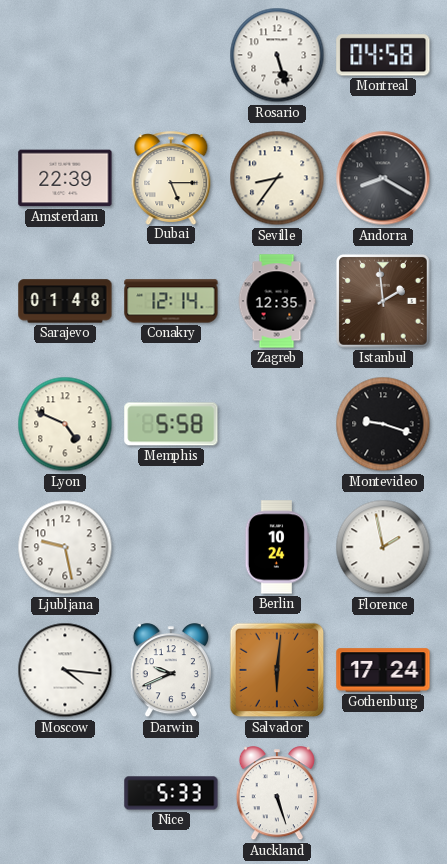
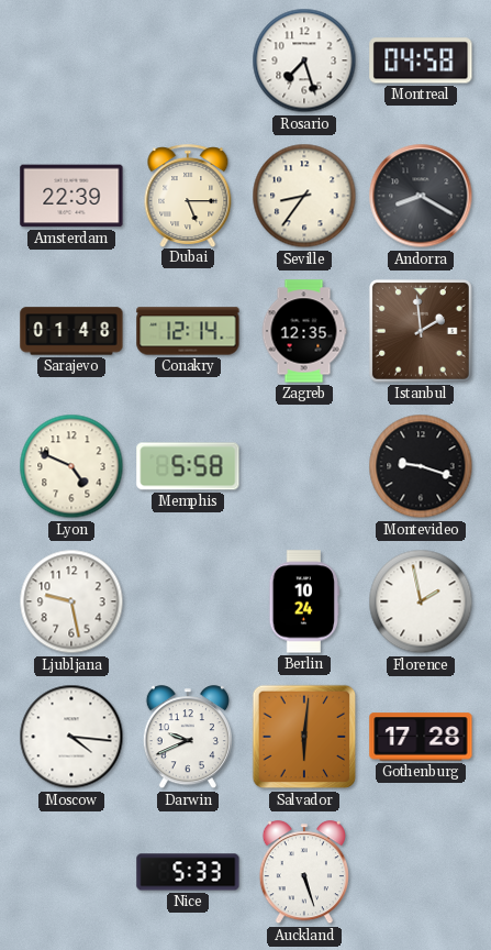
Rosario: 5:27 -> 7:27
Gothenburg: 17:24 -> 17:28
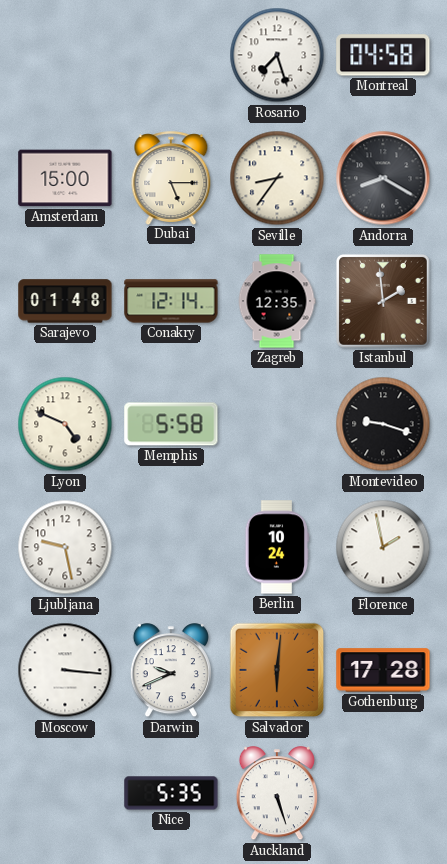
Amsterdam: 22:39 -> 15:00
Moscow: 4:16 -> 3:16
Nice: 5:33 -> 5:35
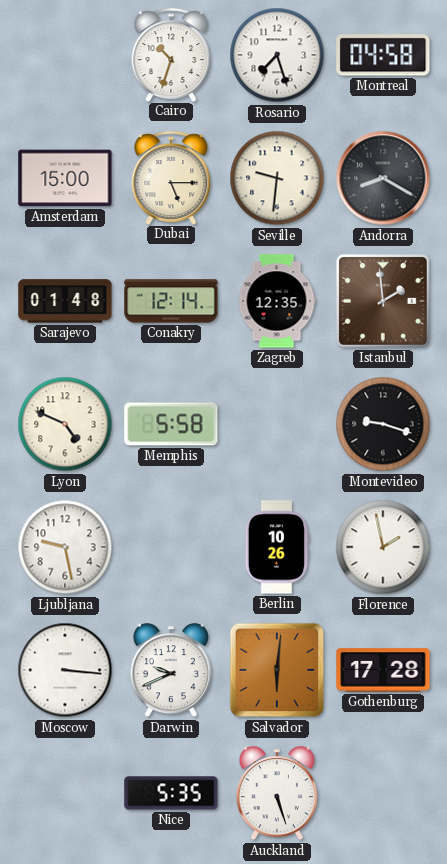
Cairo: none -> 10:33
Seville: 8:36 -> 9:31
Berlin: 10:24 -> 10:26
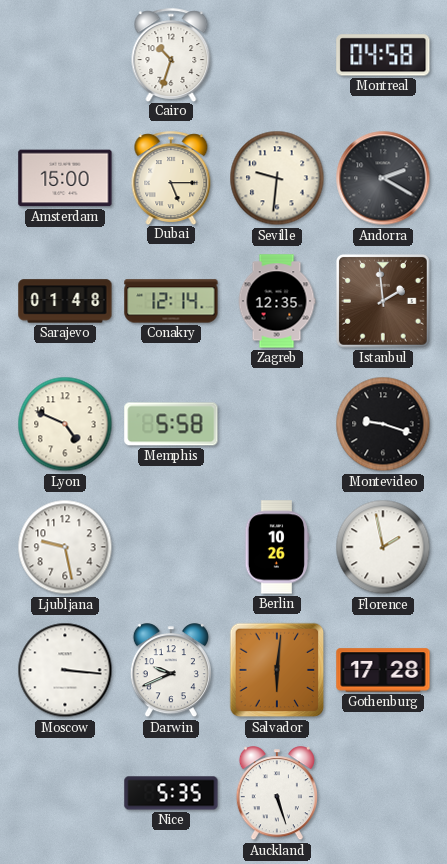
Rosario: 7:27 -> none
Andorra: 8:20 -> 2:20
